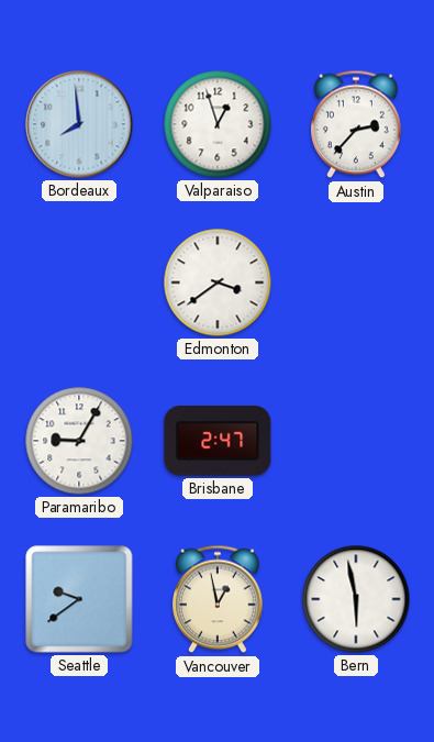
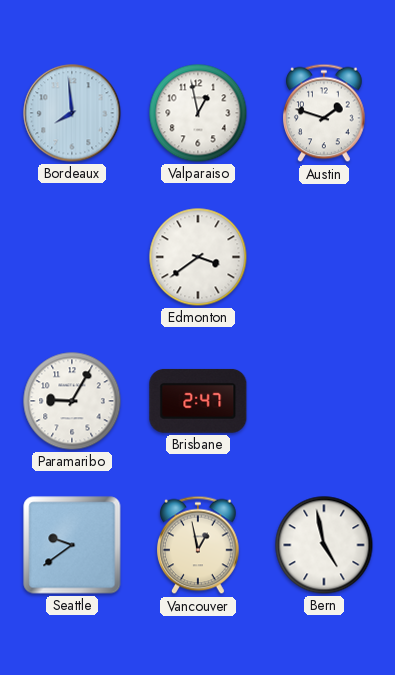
Valparaiso: 12:57 -> 12:58
Austin: 2:37 -> 1:48
Bern: 5:58 -> 4:58
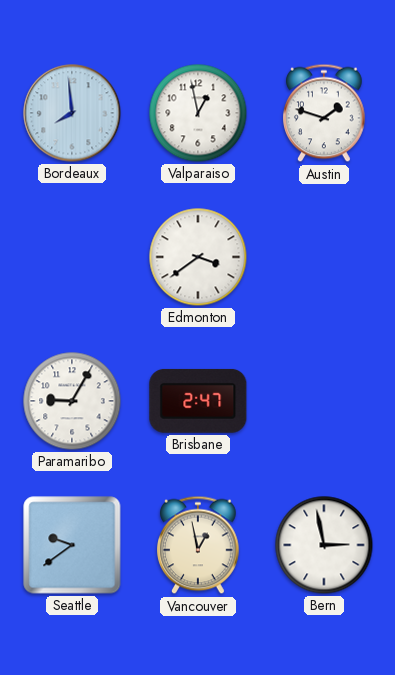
Bern: 4:58 -> 2:58
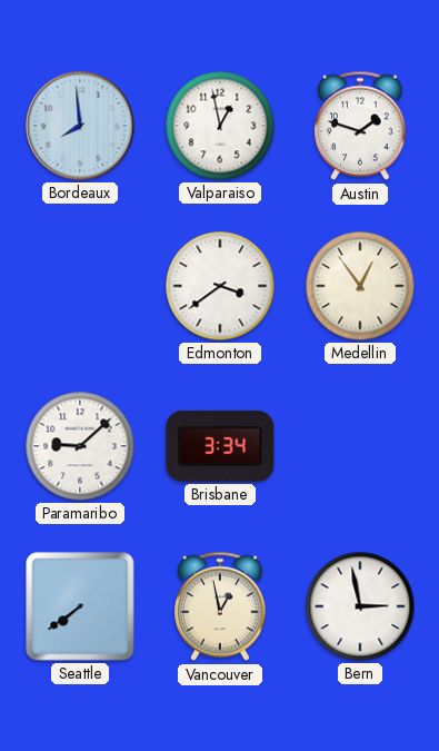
Medellin: none -> 12:54
Paramaribo: 9:05 -> 9:08
Brisbane: 2:47 -> 3:34
Seattle: 9:39 -> 7:39
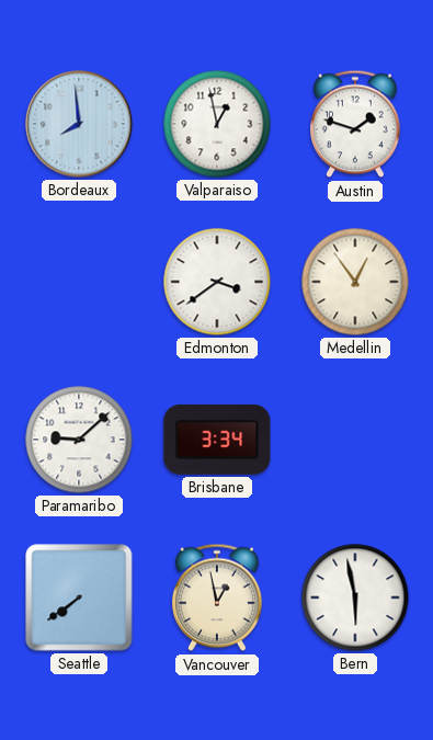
Bern: 2:58 -> 5:58
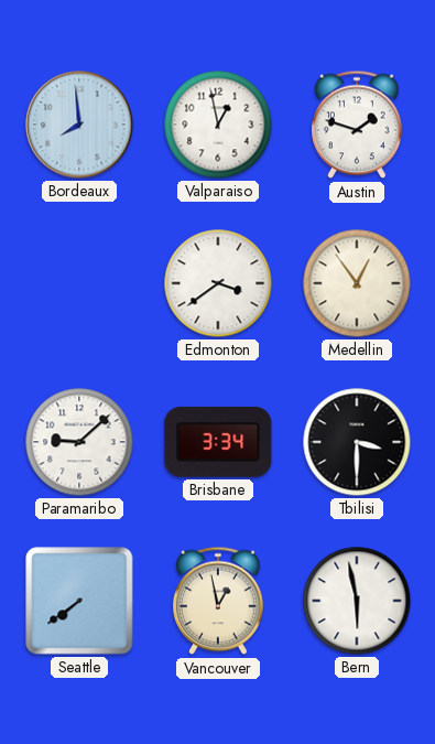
Tbilisi: none -> 3:30
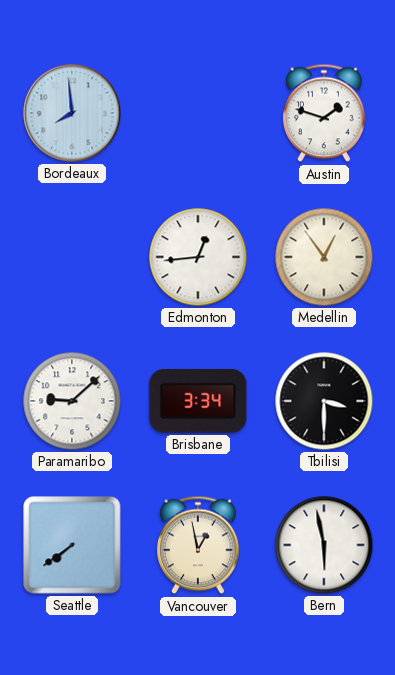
Valparaiso: 12:58 -> none
Edmonton: 3:39 -> 12:44
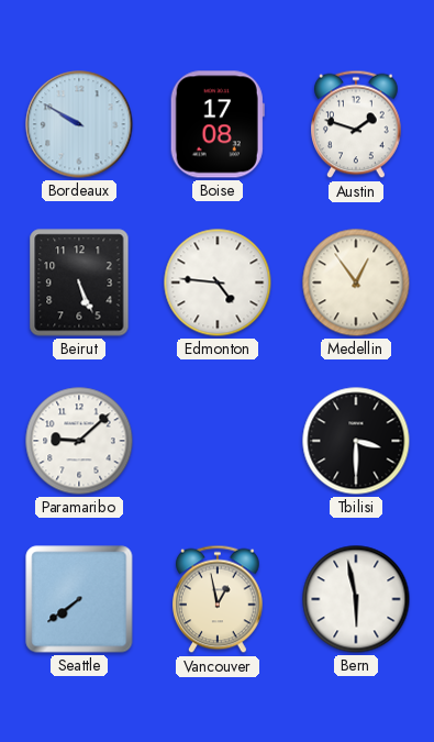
Bordeaux: 7:59 -> 9:50
Boise: none -> 17:08
Beirut: none -> 5:26
Edmonton: 12:44 -> 4:46
Brisbane: 3:34 -> none
